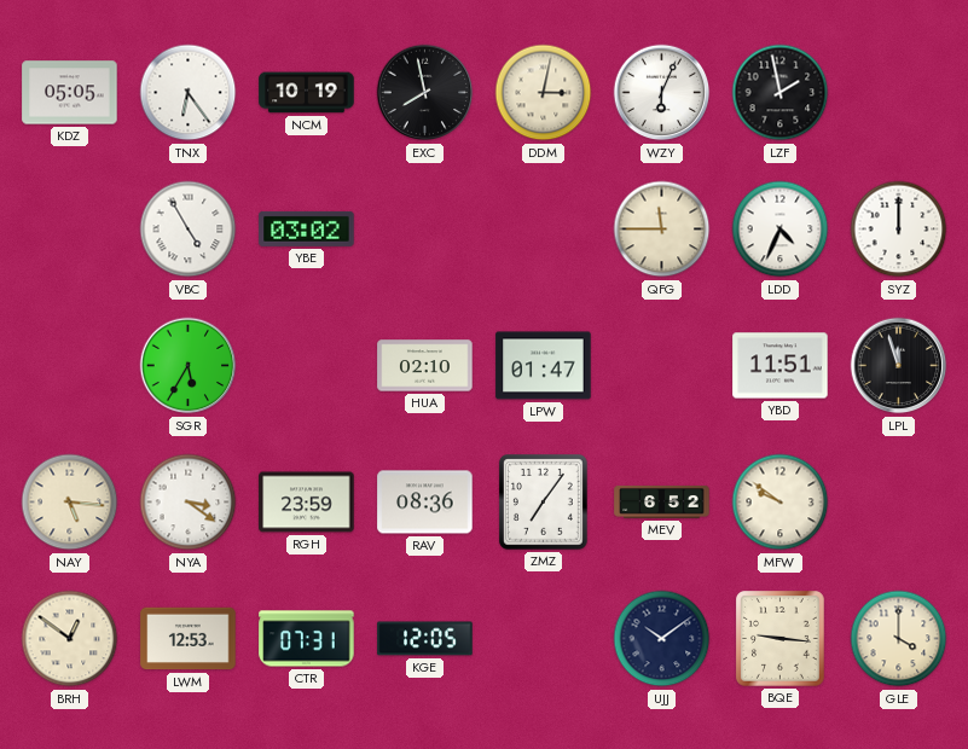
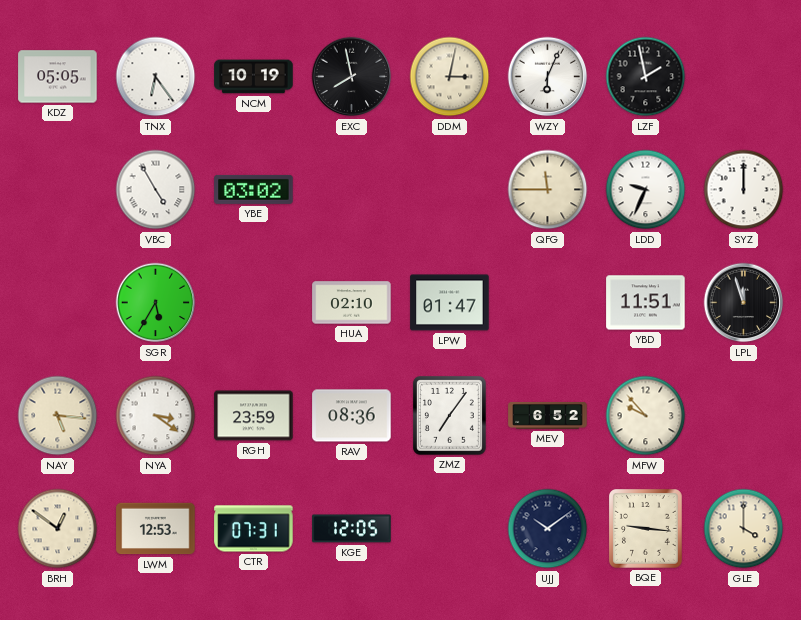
LDD: 4:34 -> 9:34
MFW: 9:51 -> 9:53
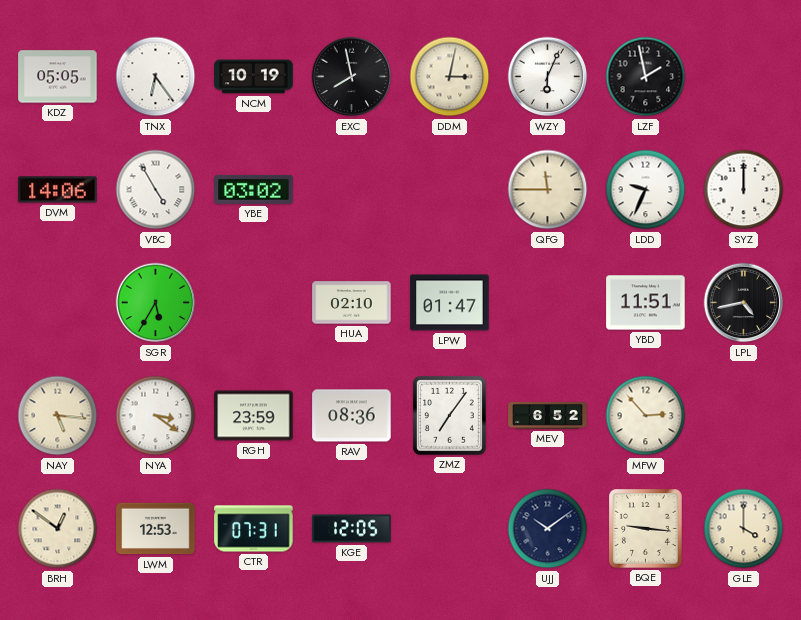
DVM: none -> 14:06
LPL: 11:57 -> 4:43
MFW: 9:53 -> 2:53
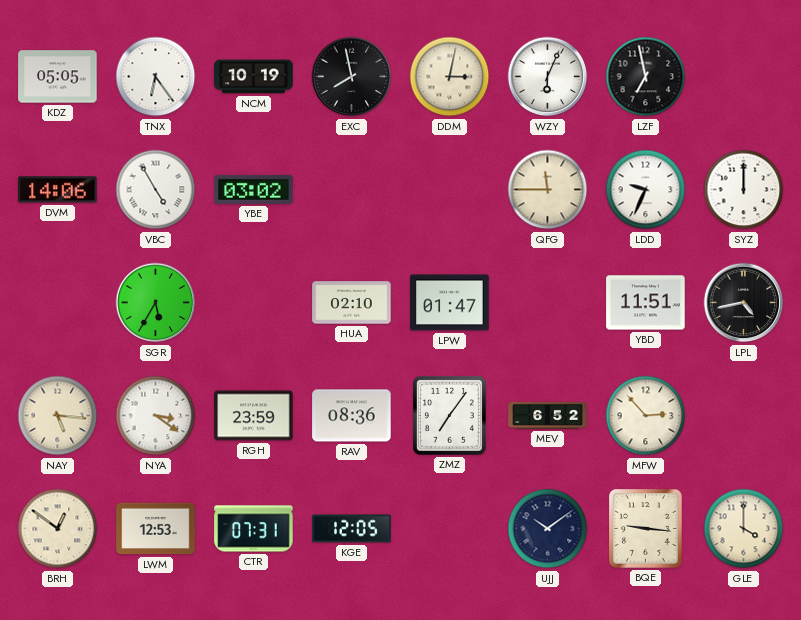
LZF: 1:58 -> 6:58
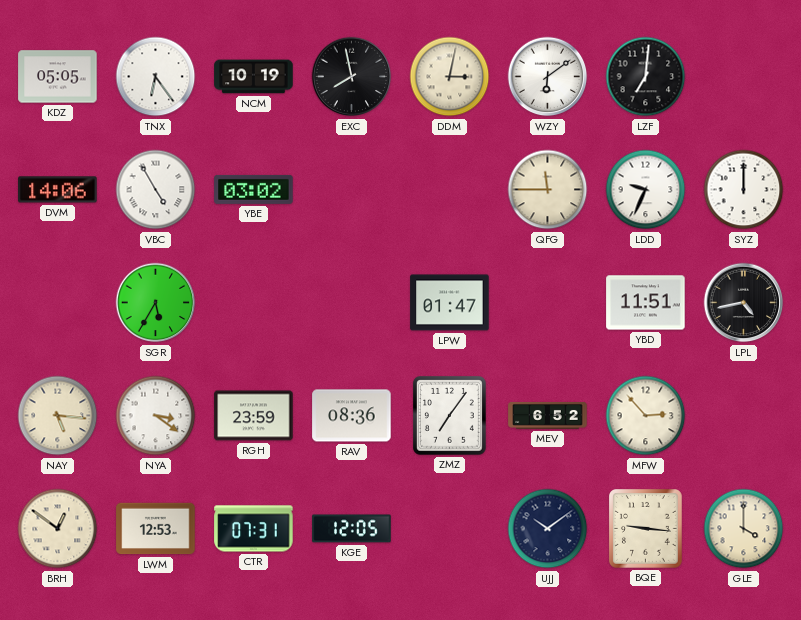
WZY: 6:04 -> 6:09
LZF: 6:58 -> 7:01
HUA: 02:10 -> none
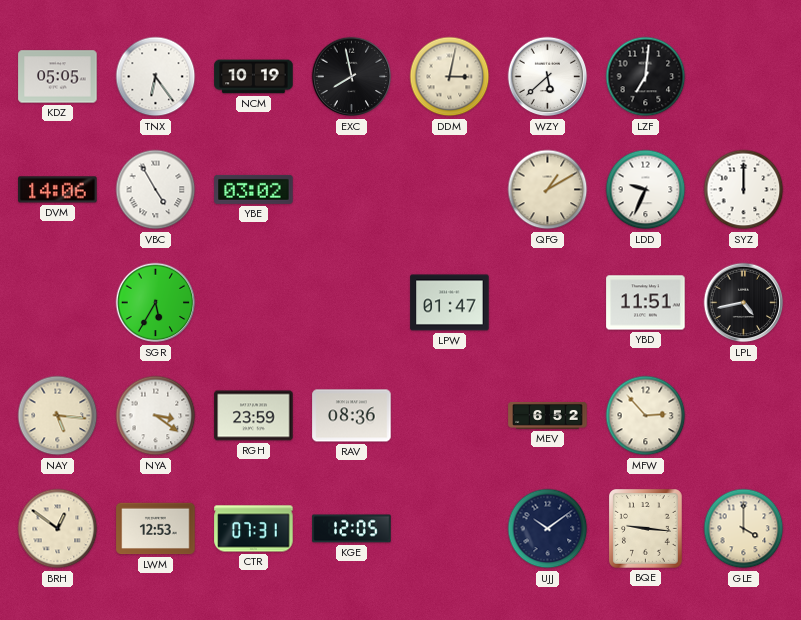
WZY: 6:09 -> 5:38
QFG: 11:45 -> 1:10
ZMZ: 7:06 -> none
